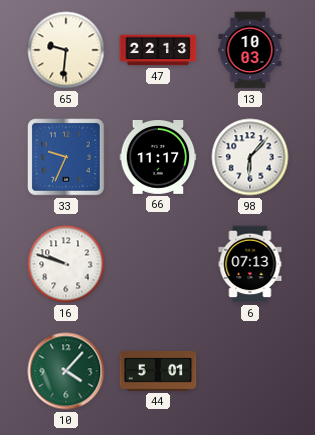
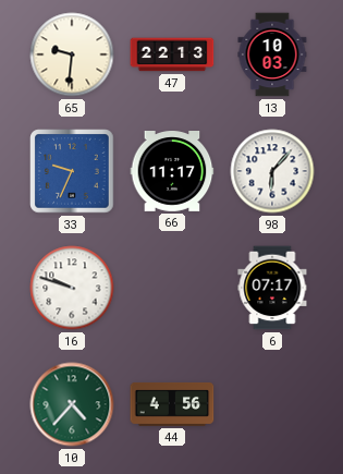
6: 07:13 -> 07:17
10: 4:07 -> 4:37
44: 5:01 -> 4:56
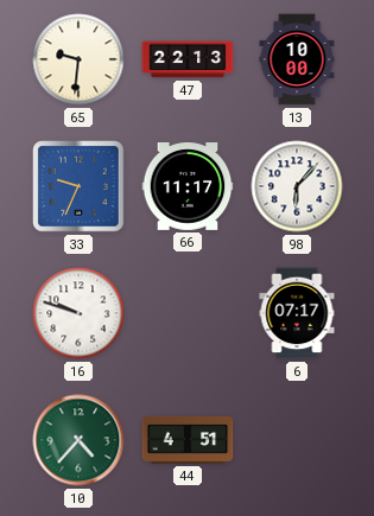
13: 10:03 -> 10:00
44: 4:56 -> 4:51
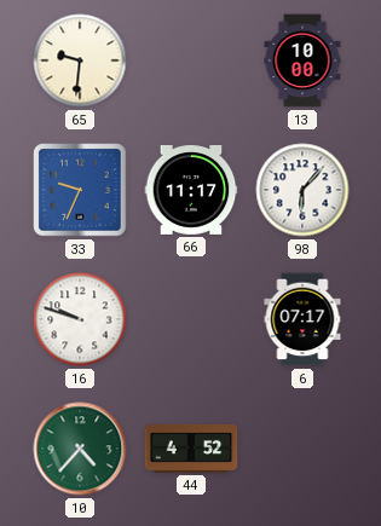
47: 22:13 -> none
44: 4:51 -> 4:52
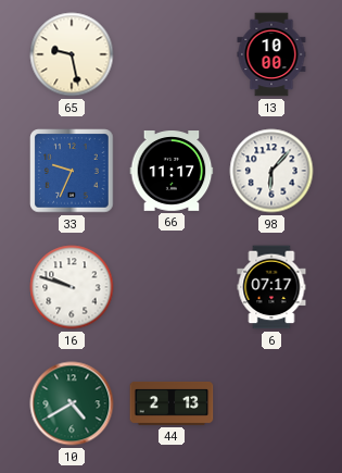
65: 9:31 -> 9:28
10: 4:37 -> 4:40
44: 4:52 -> 2:13
